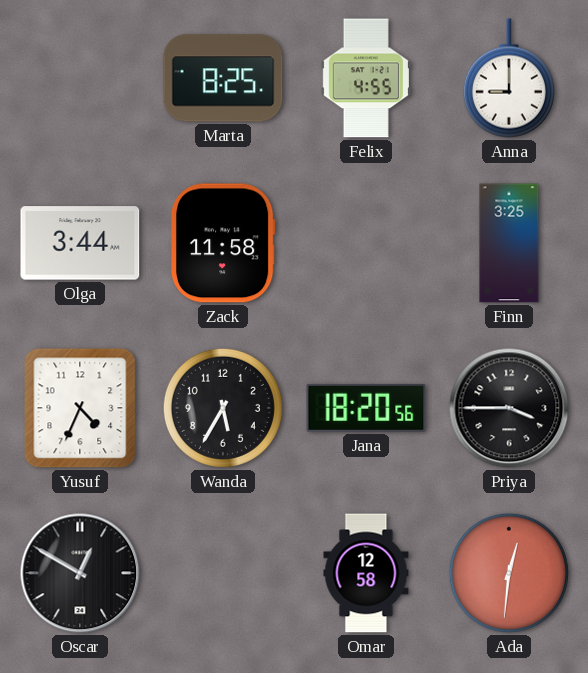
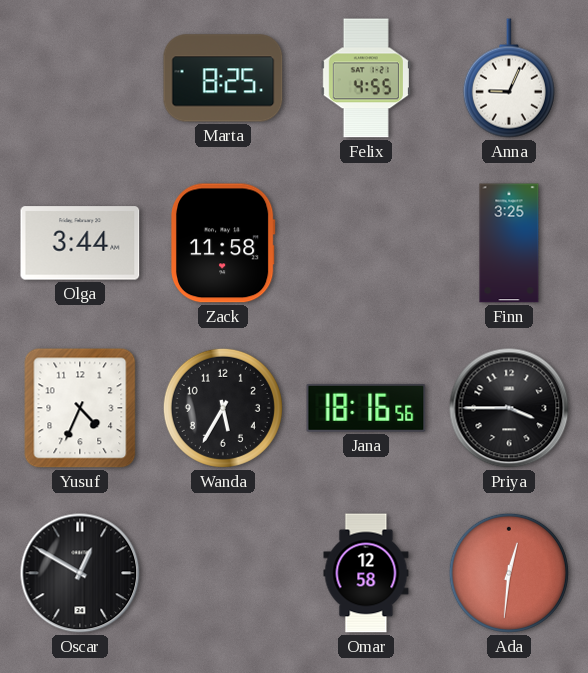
Anna: 9:00 -> 9:04
Jana: 18:20 -> 18:16
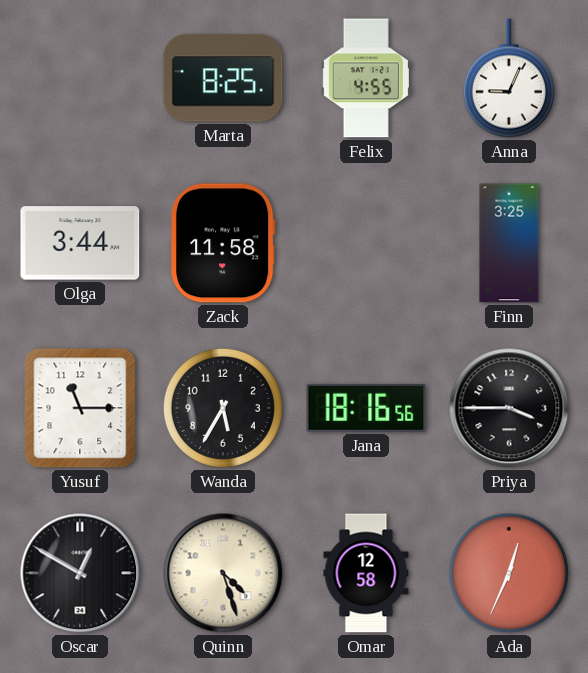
Yusuf: 4:34 -> 11:15
Quinn: none -> 4:27
Ada: 12:31 -> 12:34
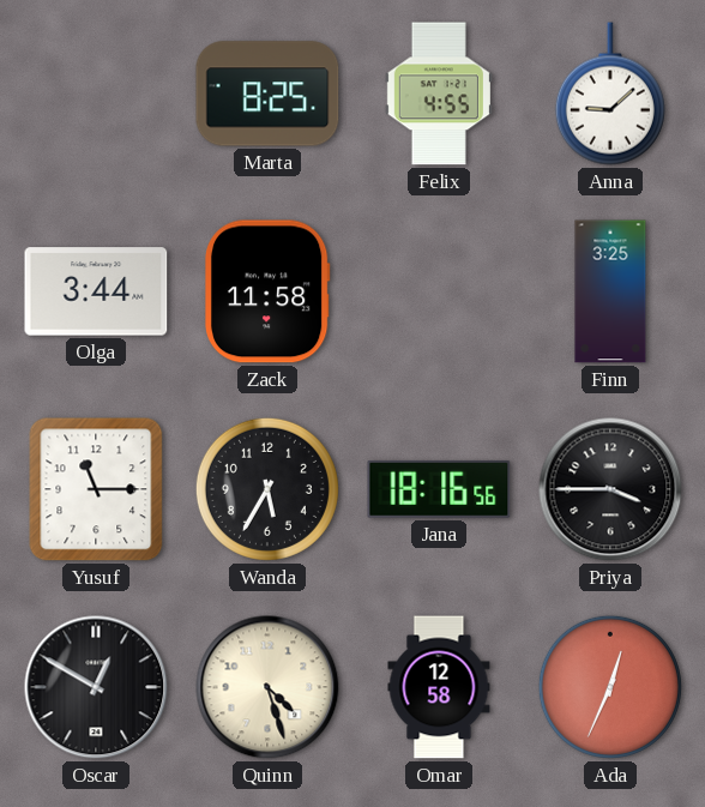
Anna: 9:04 -> 9:08
